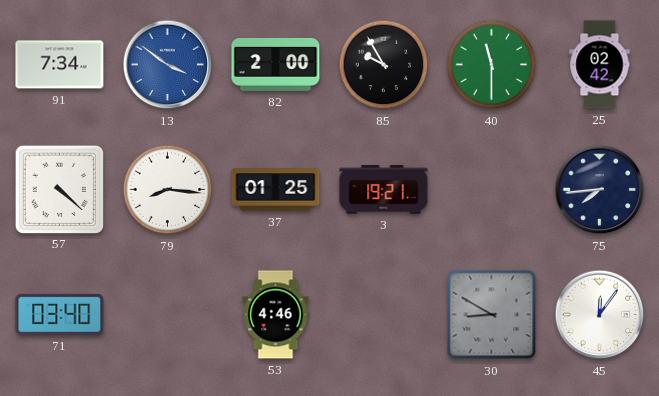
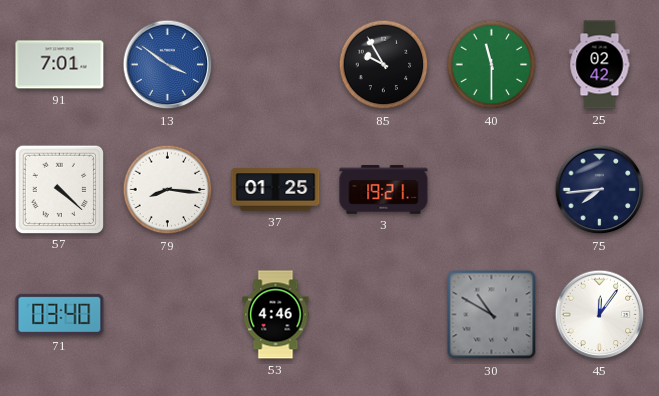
91: 7:34 -> 7:01
82: 2:00 -> none
30: 8:50 -> 10:50
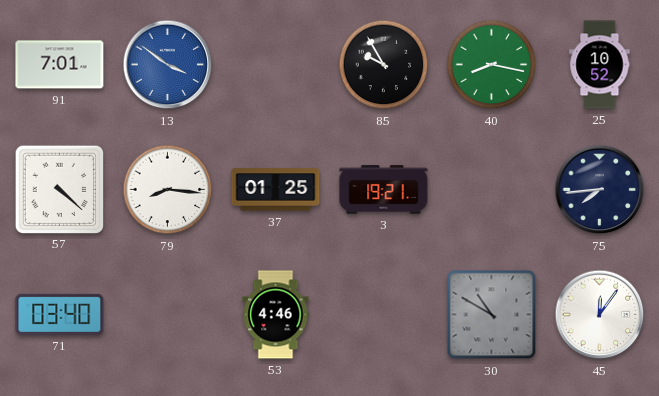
40: 11:30 -> 8:17
25: 02:42 -> 10:52
